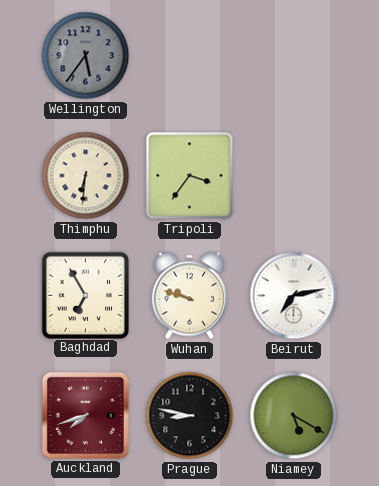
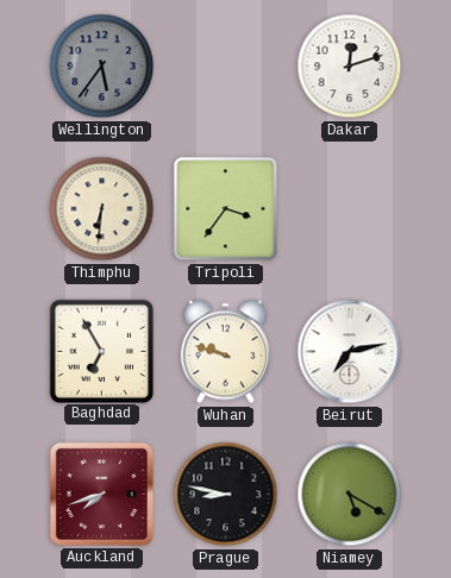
Dakar: none -> 12:12
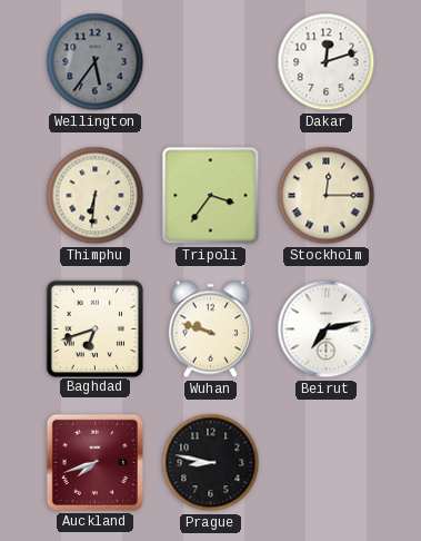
Stockholm: none -> 12:15
Baghdad: 6:55 -> 6:42
Niamey: 5:20 -> none
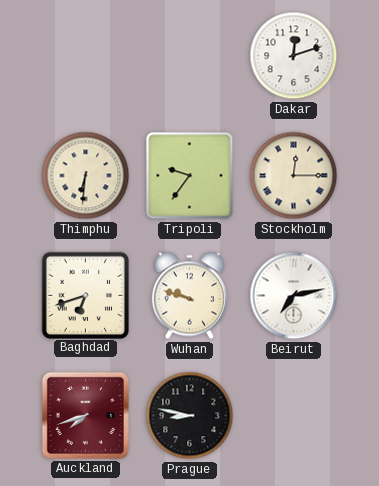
Wellington: 5:36 -> none
Tripoli: 3:36 -> 9:36
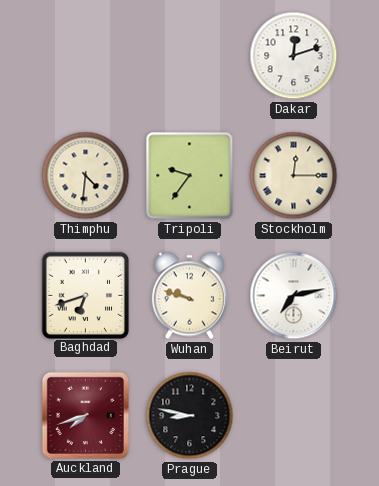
Thimphu: 6:31 -> 4:31
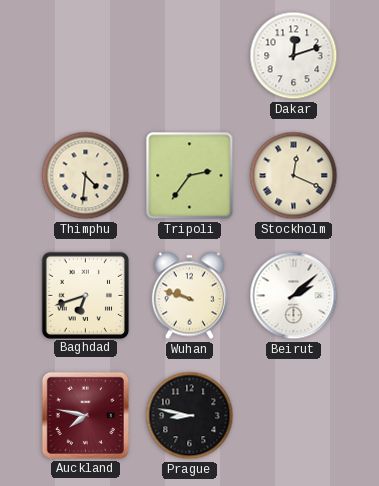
Tripoli: 9:36 -> 2:36
Stockholm: 12:15 -> 12:19
Beirut: 7:13 -> 2:08
Auckland: 7:42 -> 7:47
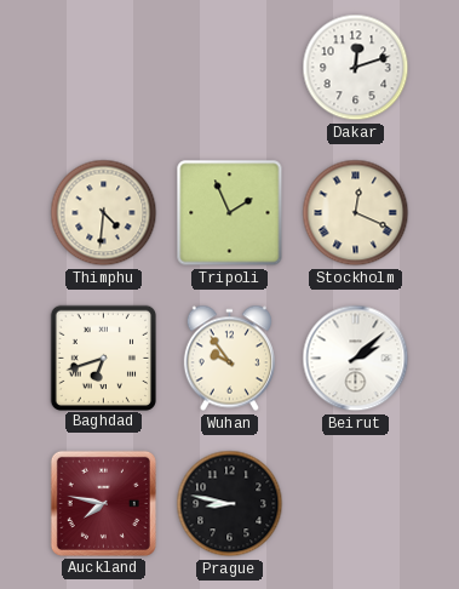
Tripoli: 2:36 -> 1:56
Wuhan: 9:48 -> 9:54
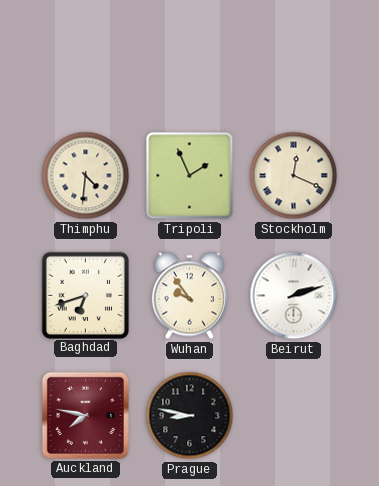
Dakar: 12:12 -> none
Beirut: 2:08 -> 2:12
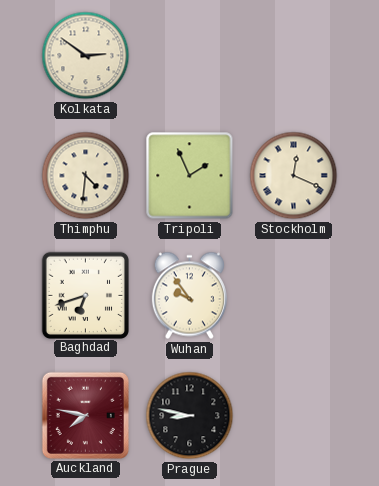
Kolkata: none -> 2:51
Beirut: 2:12 -> none
